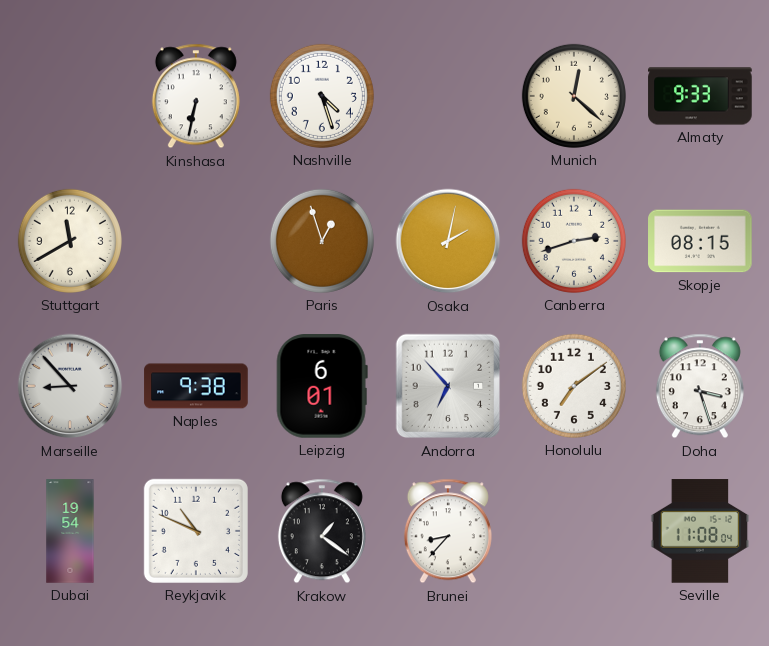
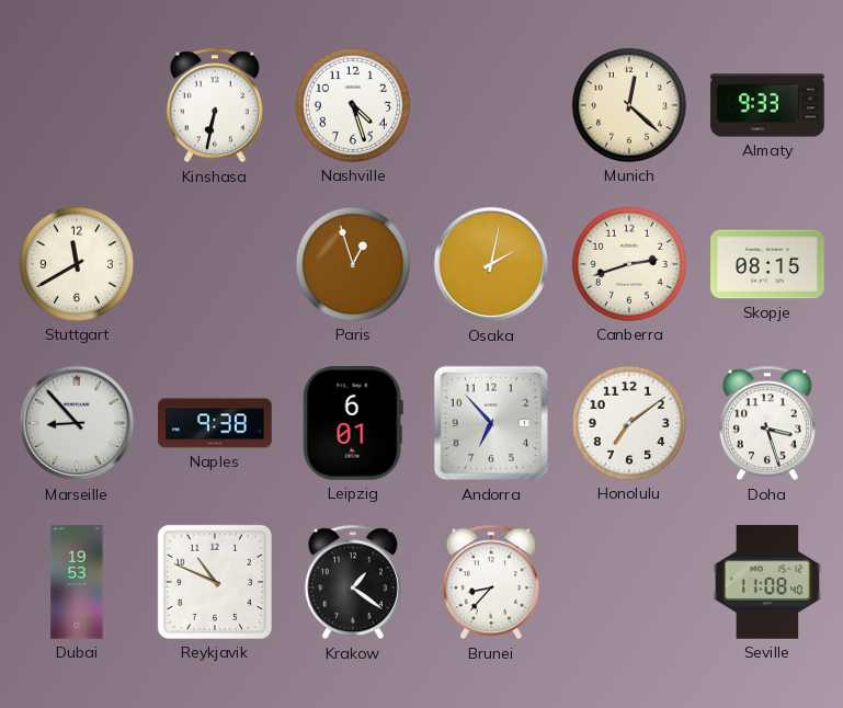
Dubai: 19:54 -> 19:53
Seville: 11:08:04 -> 11:08:40
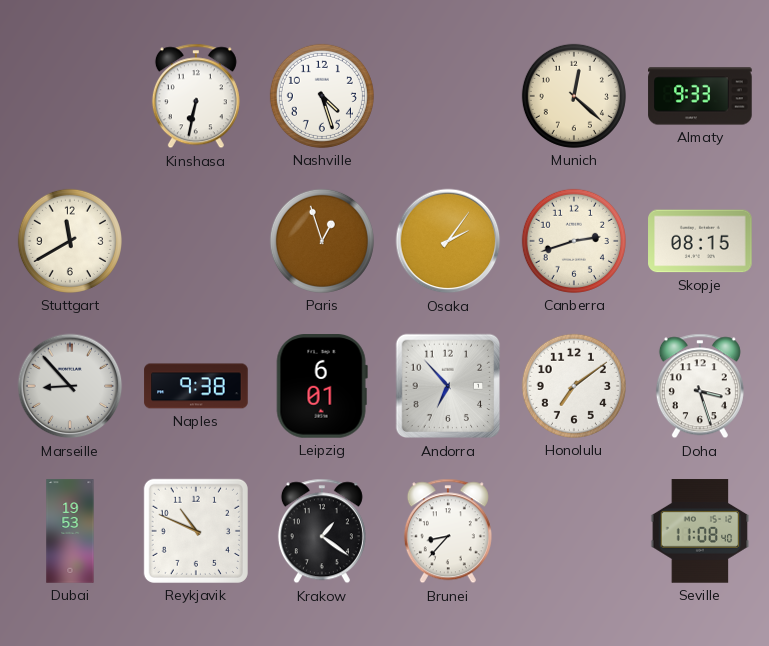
Osaka: 2:02 -> 2:06
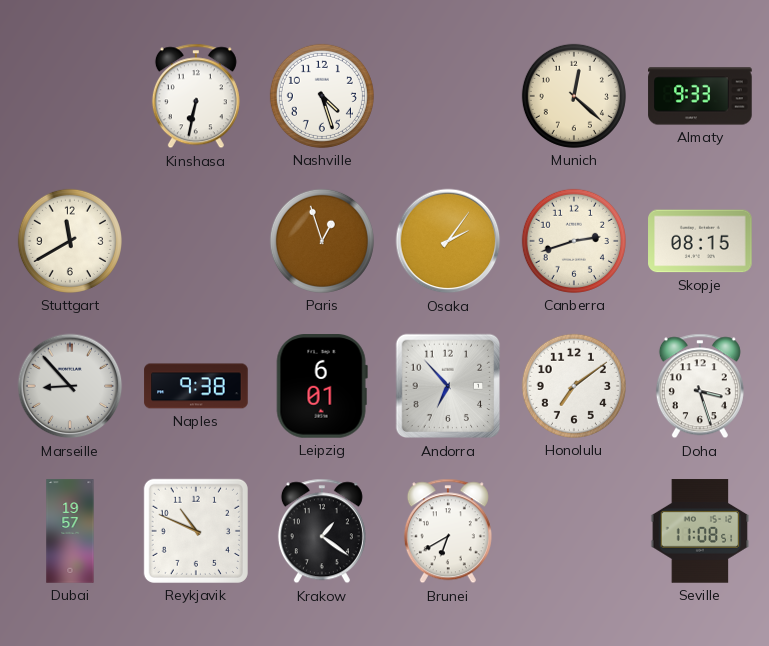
Dubai: 19:53 -> 19:57
Brunei: 8:37 -> 6:40
Seville: 11:08:40 -> 11:08:51
